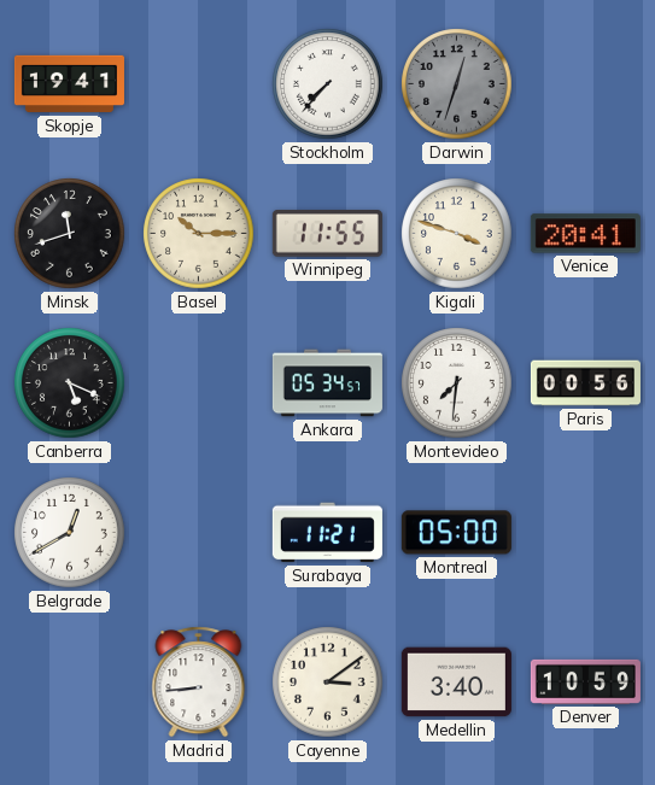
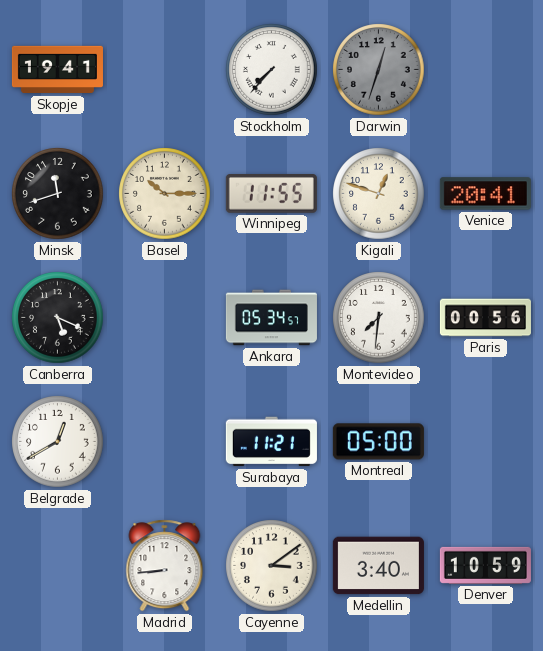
Kigali: 3:48 -> 12:48
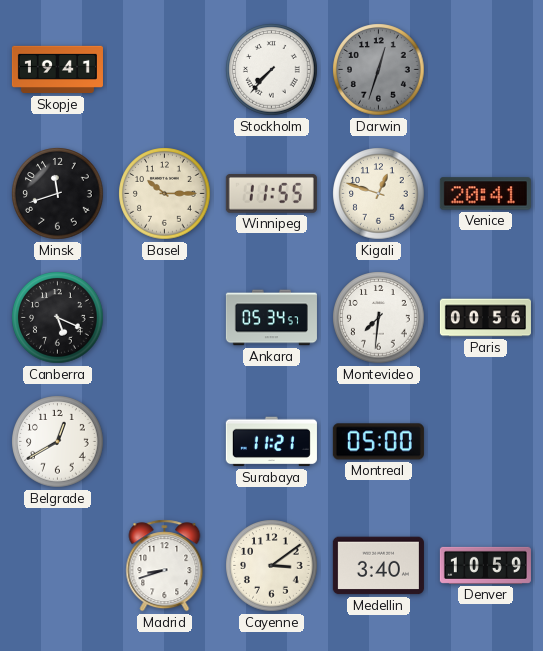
Madrid: 8:44 -> 8:42
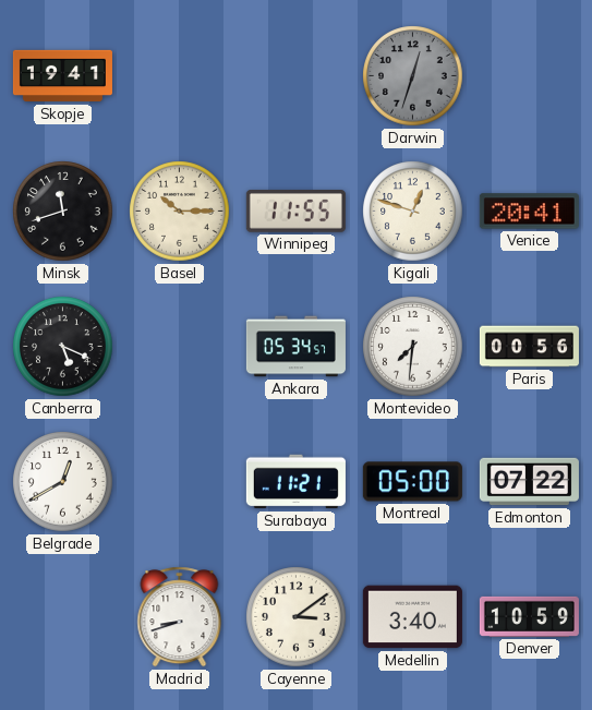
Stockholm: 7:37 -> none
Edmonton: none -> 07:22
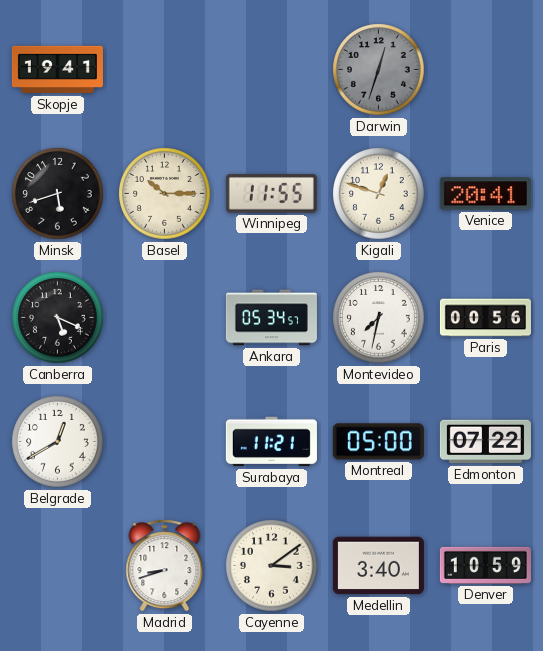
Minsk: 11:42 -> 5:42
Montevideo: 7:31 -> 7:32
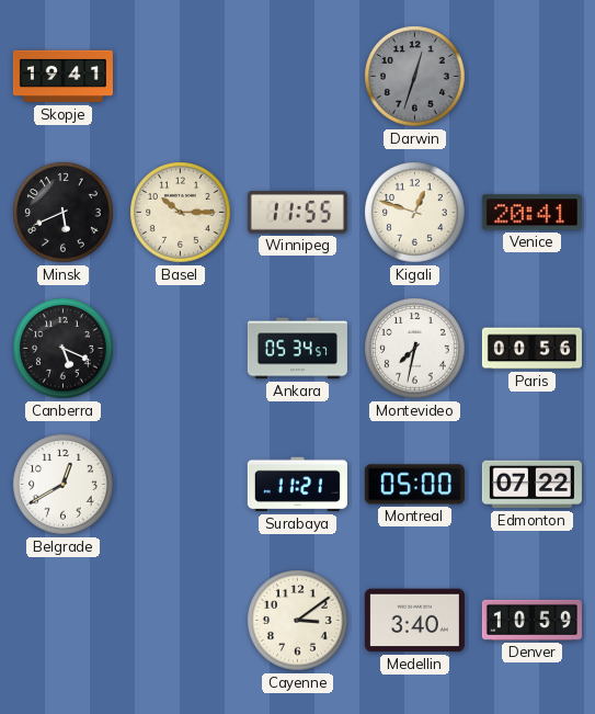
Minsk: 5:42 -> 5:41
Madrid: 8:42 -> none
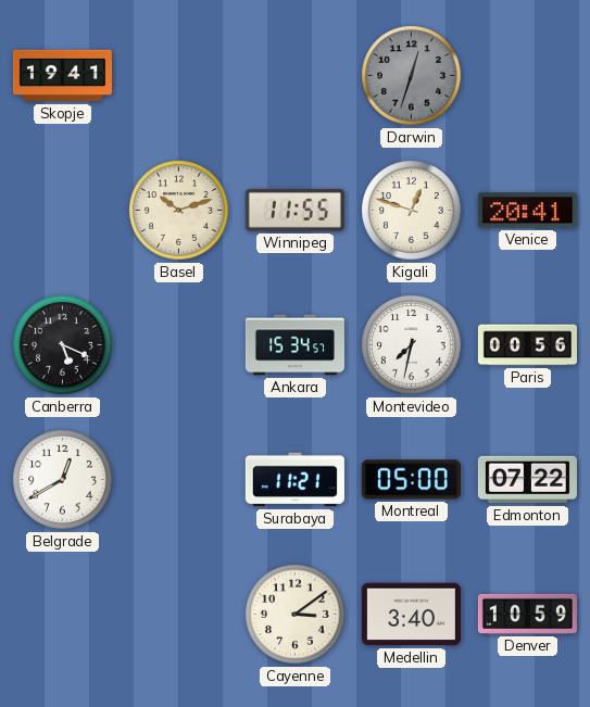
Minsk: 5:41 -> none
Basel: 10:15 -> 10:12
Ankara: 05:34 -> 15:34
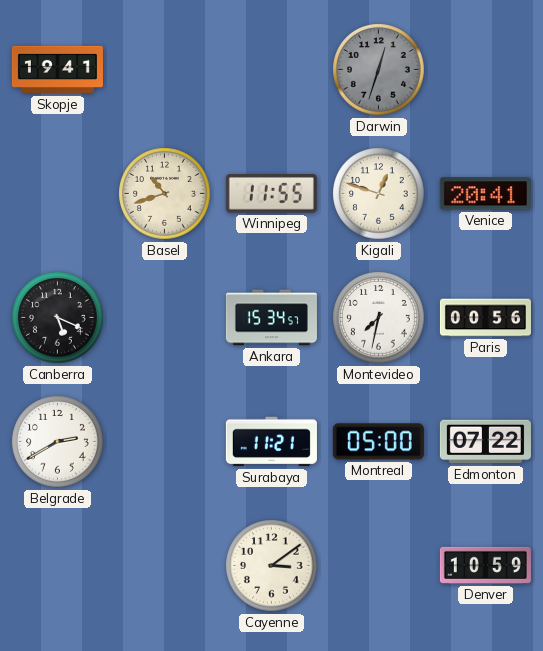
Basel: 10:12 -> 10:42
Belgrade: 12:40 -> 2:40
Medellin: 3:40 -> none
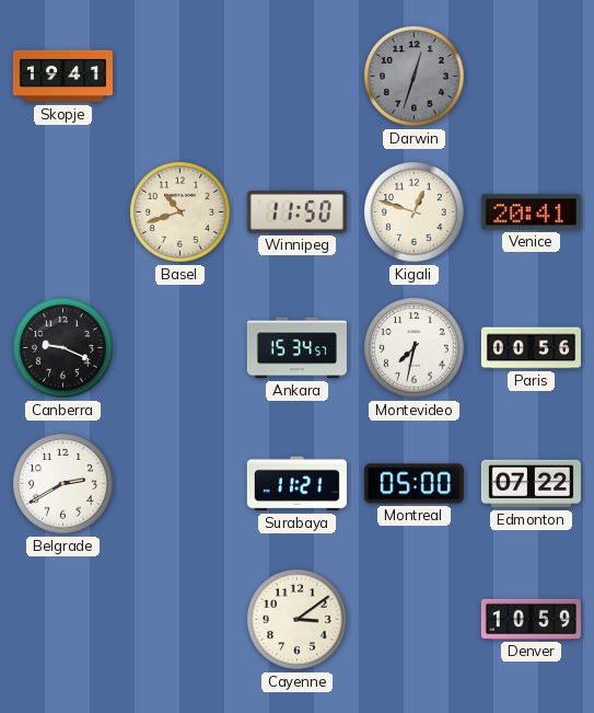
Winnipeg: 11:55 -> 11:50
Canberra: 5:19 -> 9:19
